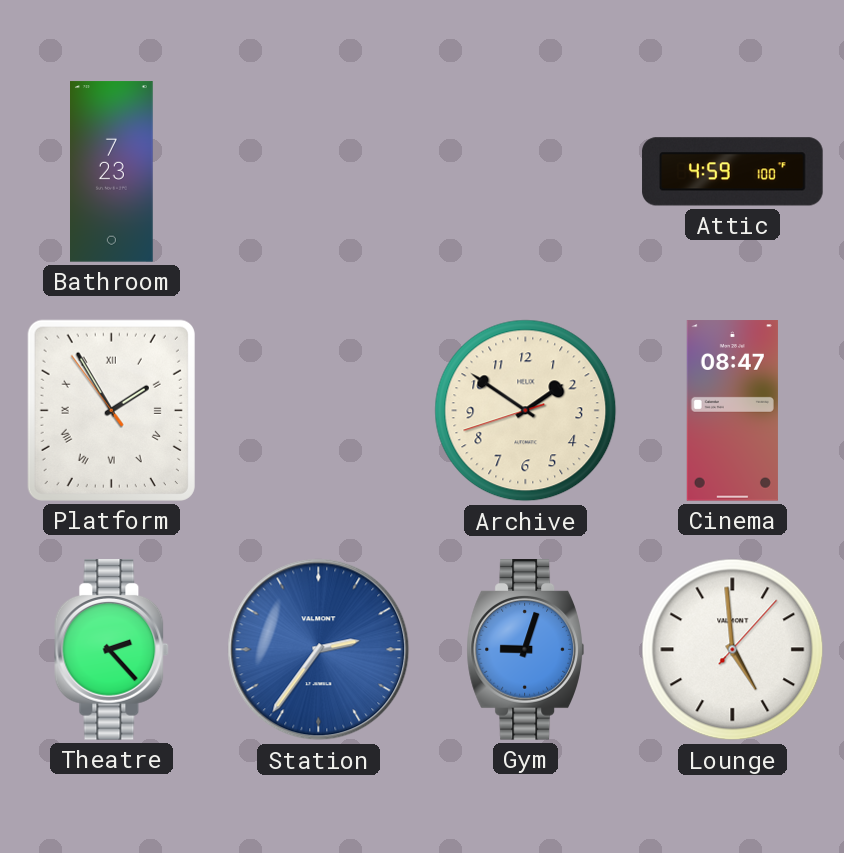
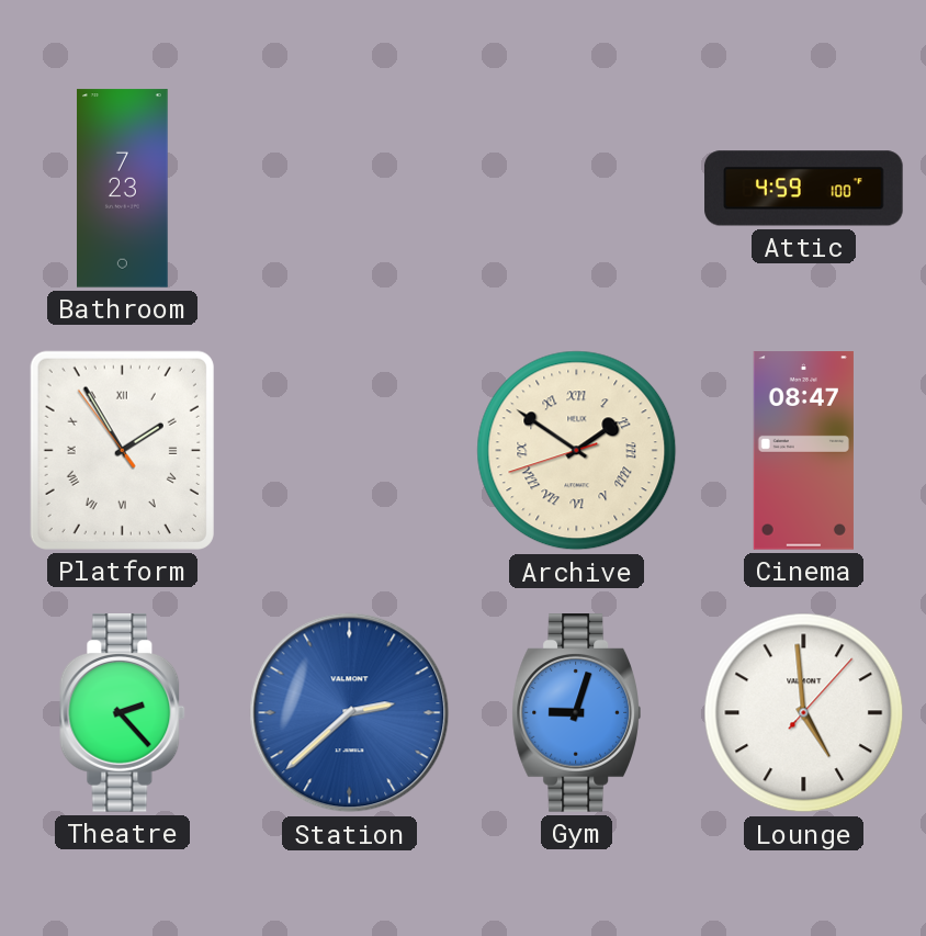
Archive numerals: Arabic -> Roman
Station: 2:36 -> 2:38
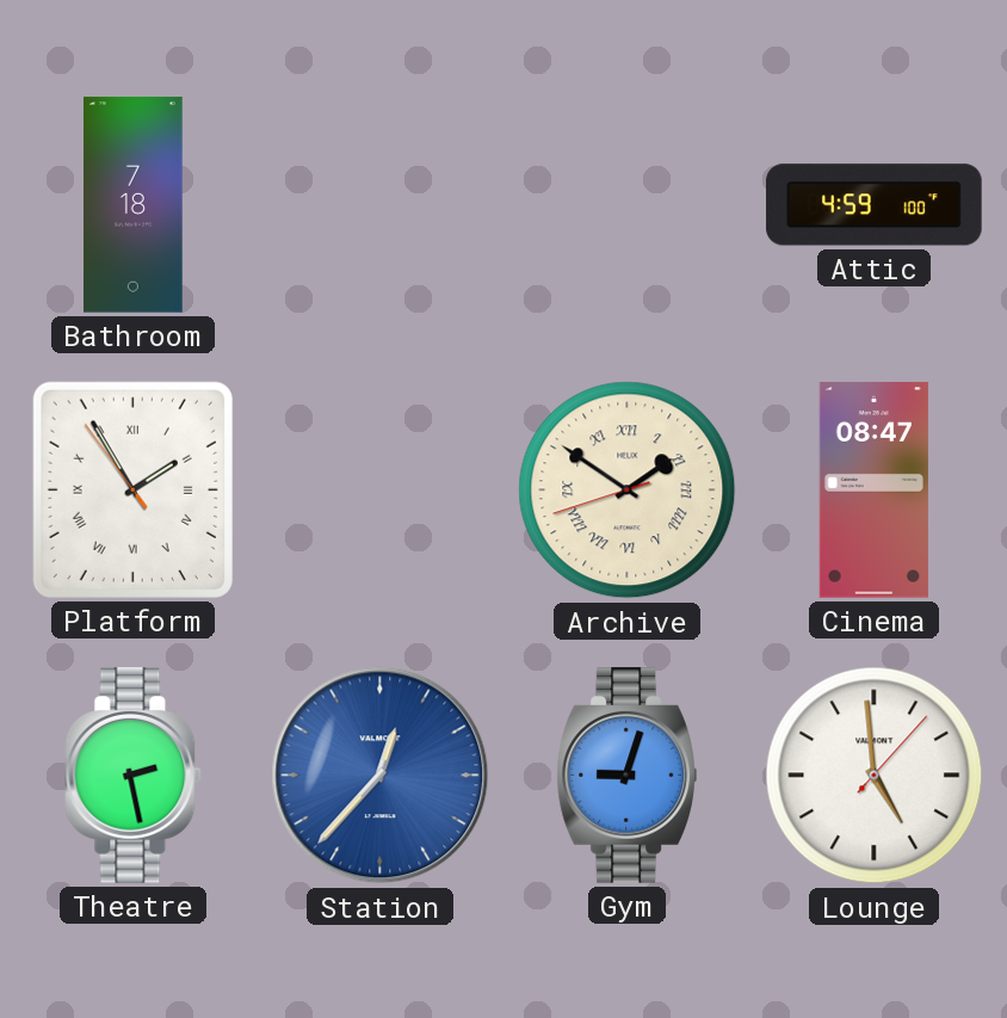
Bathroom: 7:23 -> 7:18
Theatre: 2:23 -> 2:28
Station: 2:38 -> 12:37
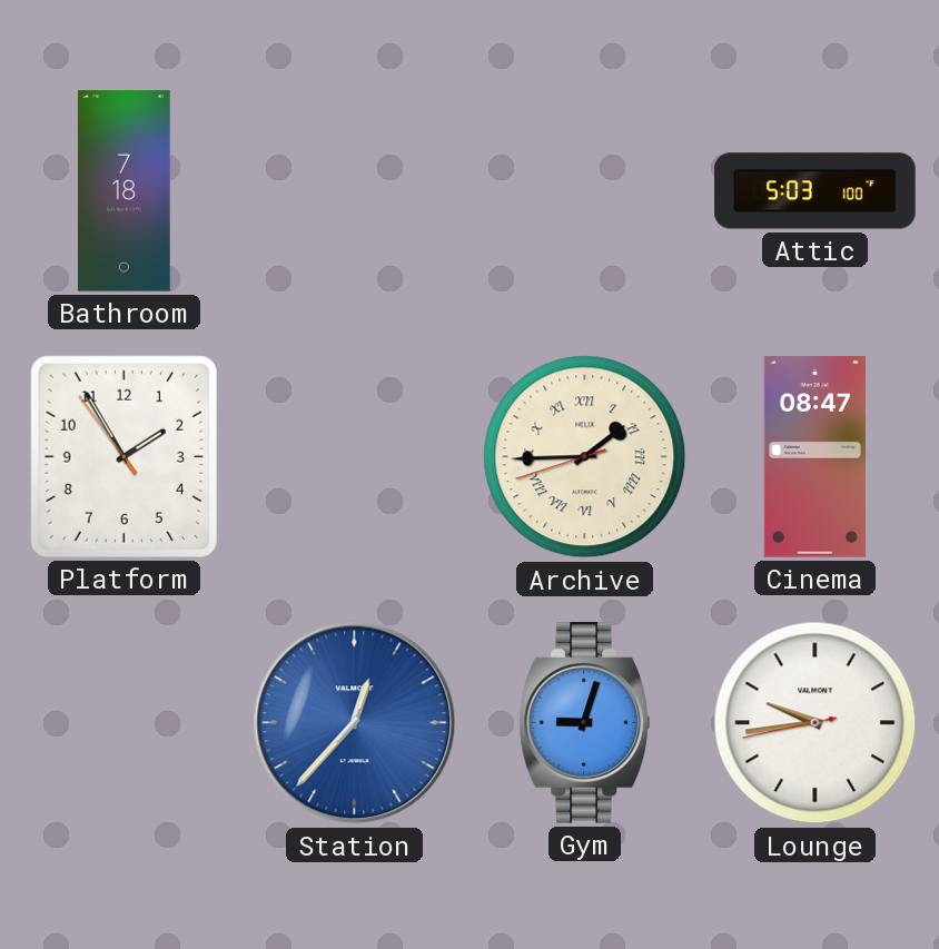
Attic: 4:59 -> 5:03
Platform numerals: Roman -> Arabic
Archive: 1:50 -> 1:44
Theatre: 2:28 -> none
Lounge: 4:59 -> 9:43
